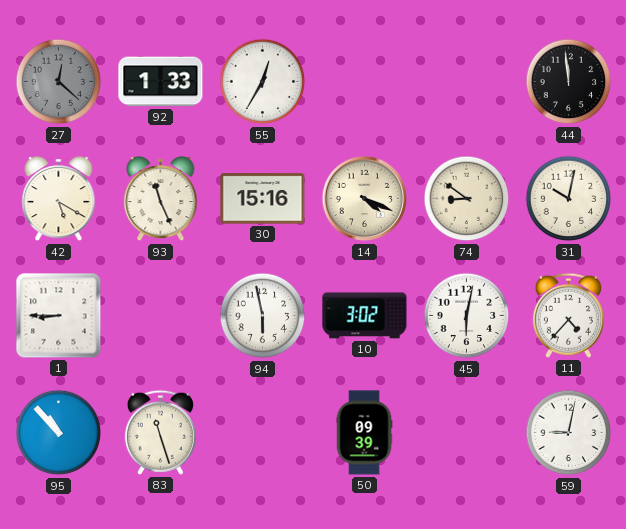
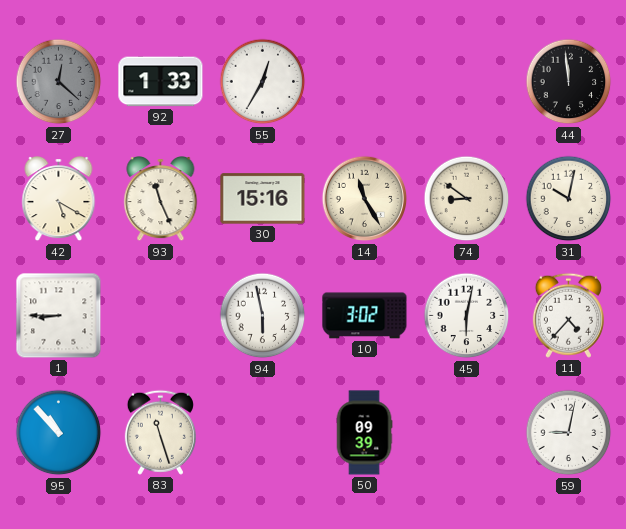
14: 4:19 -> 11:25
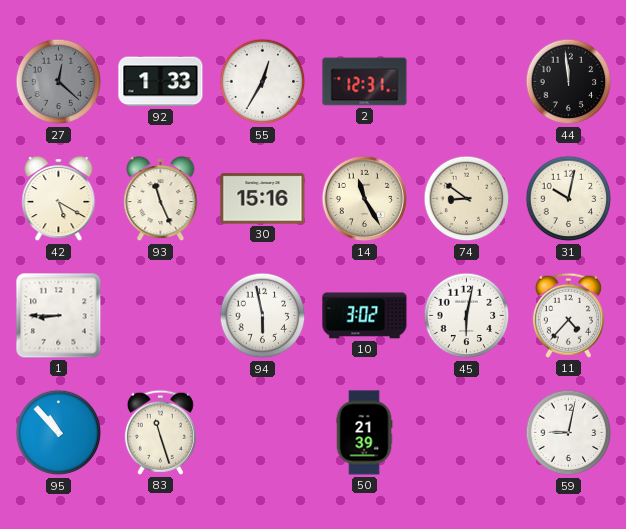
2: none -> 12:31
50: 09:39 -> 21:39
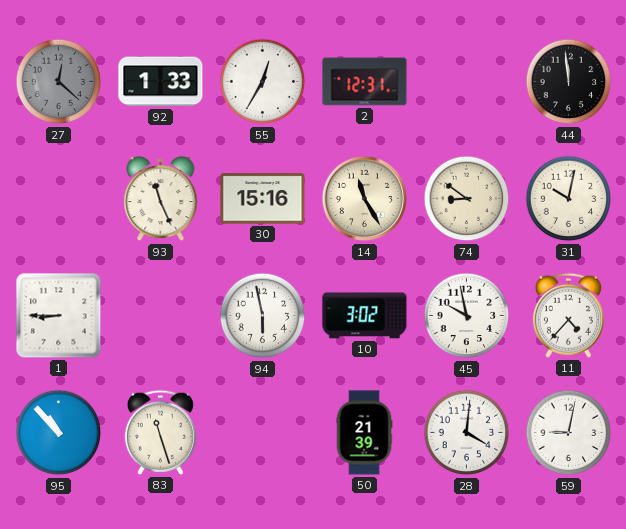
42: 5:20 -> none
45: 6:02 -> 9:58
28: none -> 4:01
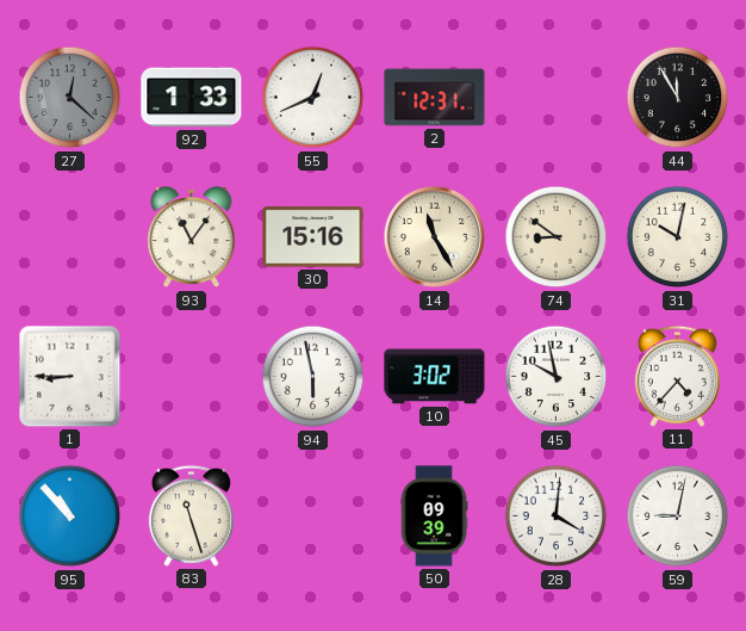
55: 12:35 -> 12:41
44: 11:59 -> 11:55
93: 11:26 -> 11:06
50: 21:39 -> 09:39
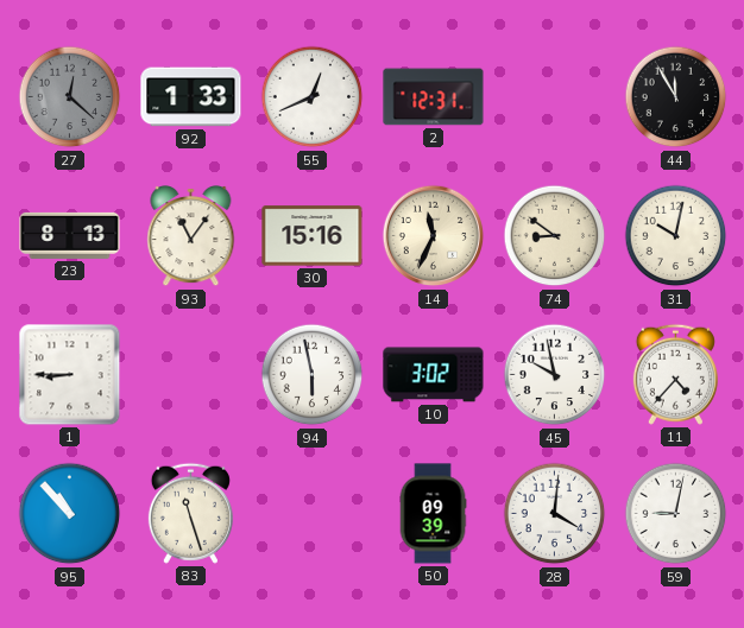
23: none -> 8:13
14: 11:25 -> 11:34
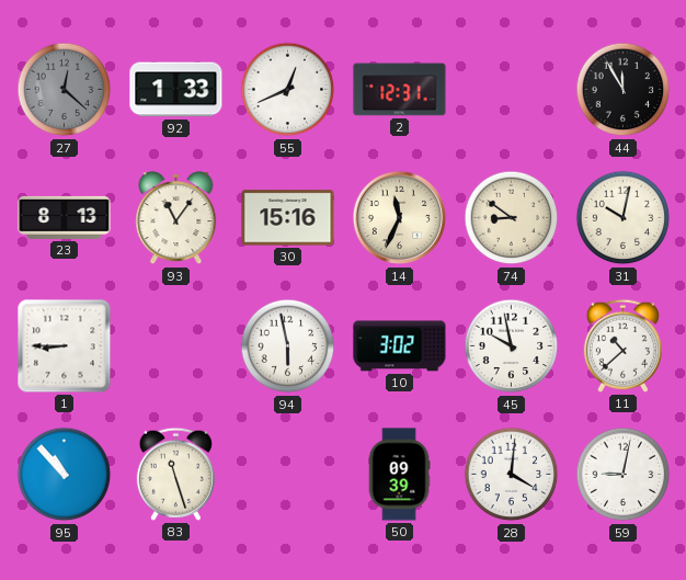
11: 4:37 -> 10:38
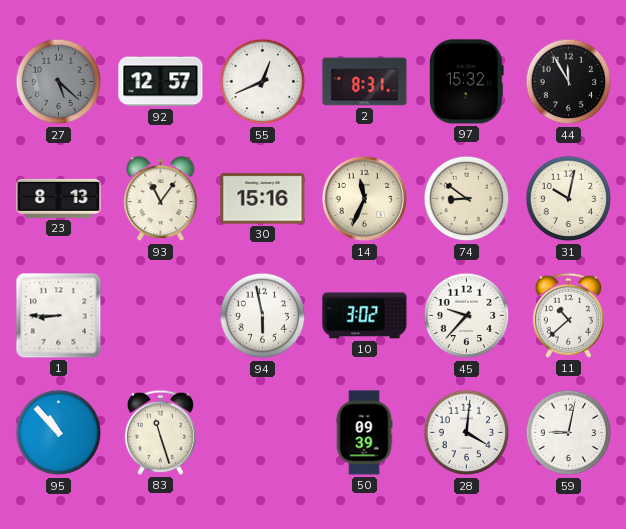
27: 12:22 -> 5:22
92: 1:33 -> 12:57
2: 12:31 -> 8:31
97: none -> 15:32
45: 9:58 -> 9:37
